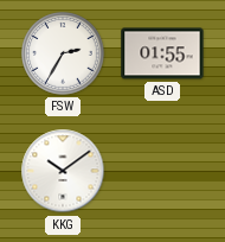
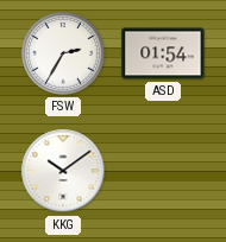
ASD: 01:55 -> 01:54
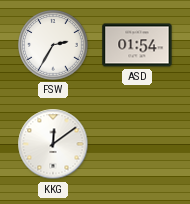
KKG: 10:09 -> 12:09
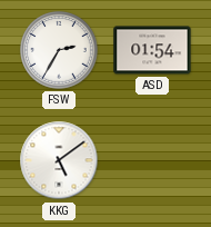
KKG: 12:09 -> 5:09
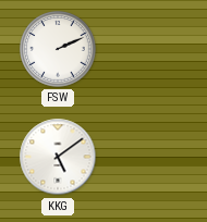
FSW: 2:35 -> 2:11
ASD: 01:54 -> none
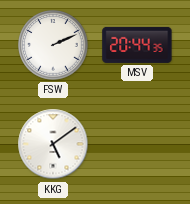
MSV: none -> 20:44
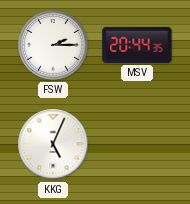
FSW: 2:11 -> 2:15
KKG: 5:09 -> 5:04
